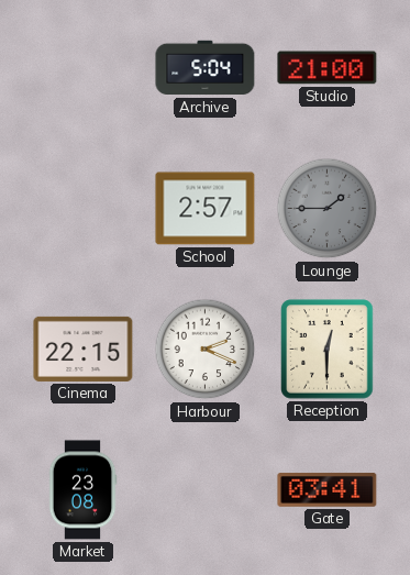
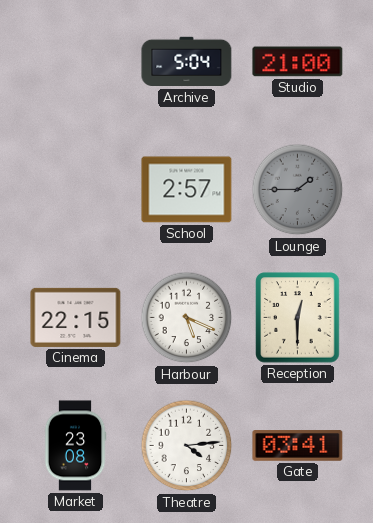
Harbour: 2:19 -> 5:19
Theatre: none -> 4:14
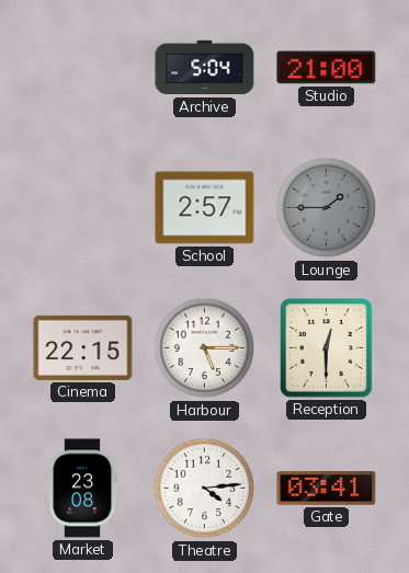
Harbour: 5:19 -> 5:15
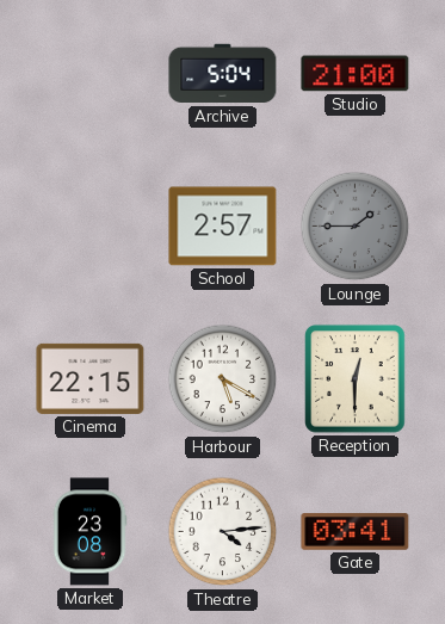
Harbour: 5:15 -> 5:20
